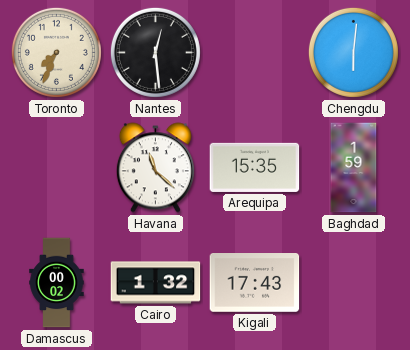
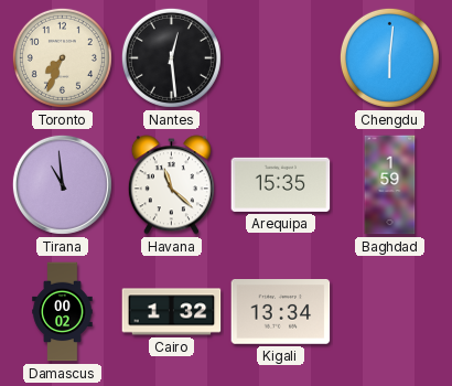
Tirana: none -> 10:59
Kigali: 17:43 -> 13:34
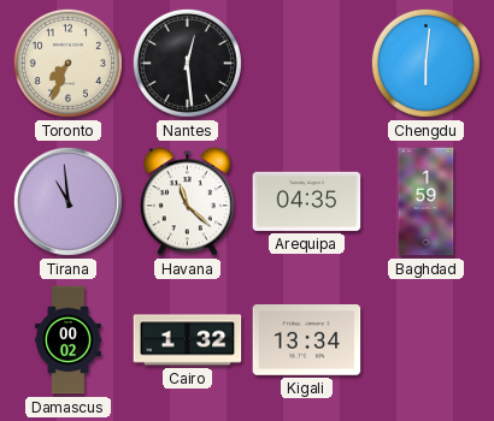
Arequipa: 15:35 -> 04:35
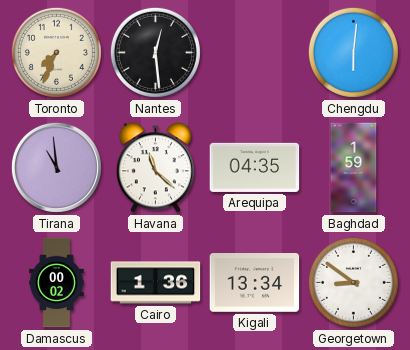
Cairo: 1:32 -> 1:36
Georgetown: none -> 8:51
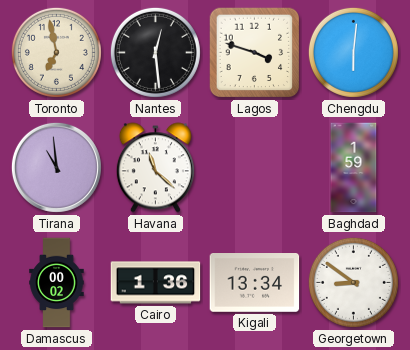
Toronto: 7:34 -> 6:58
Lagos: none -> 3:48
Arequipa: 04:35 -> none
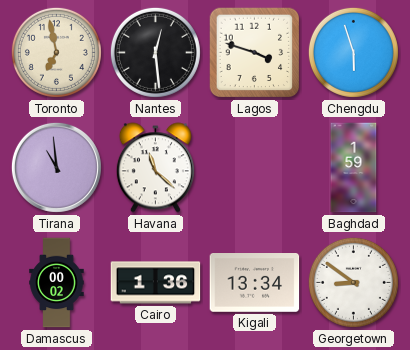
Chengdu: 6:01 -> 5:57
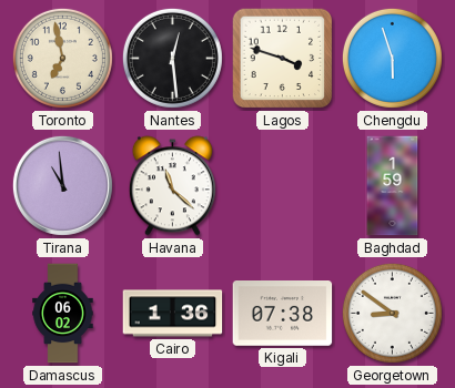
Damascus: 00:02 -> 06:02
Kigali: 13:34 -> 07:38
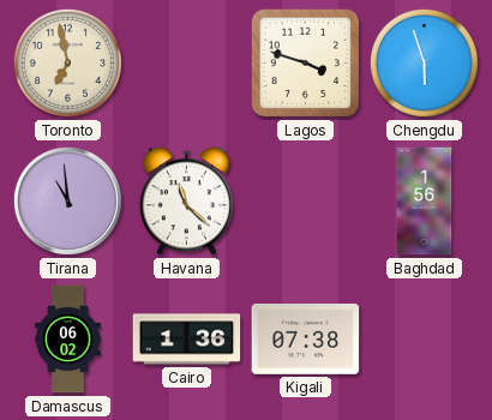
Nantes: 12:29 -> none
Baghdad: 1:59 -> 1:56
Georgetown: 8:51 -> none
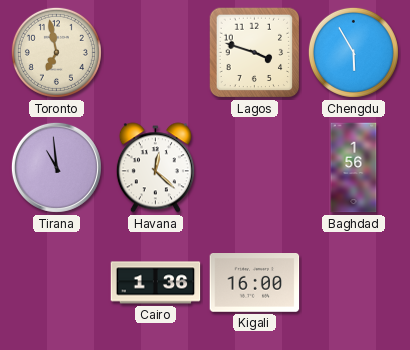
Chengdu: 5:57 -> 5:55
Havana: 11:22 -> 12:22
Damascus: 06:02 -> none
Kigali: 07:38 -> 16:00
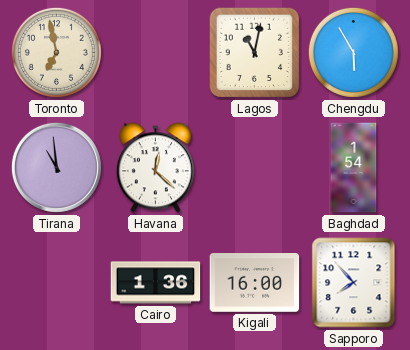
Lagos: 3:48 -> 11:02
Baghdad: 1:56 -> 1:54
Sapporo: none -> 7:53
